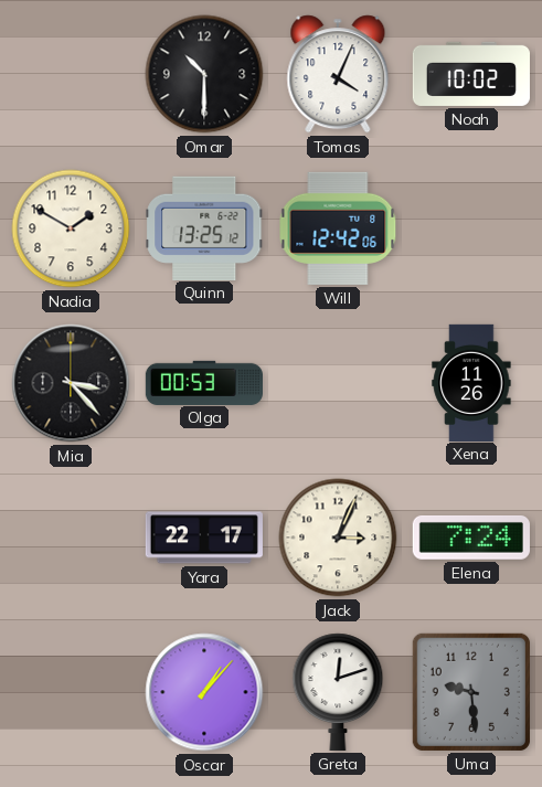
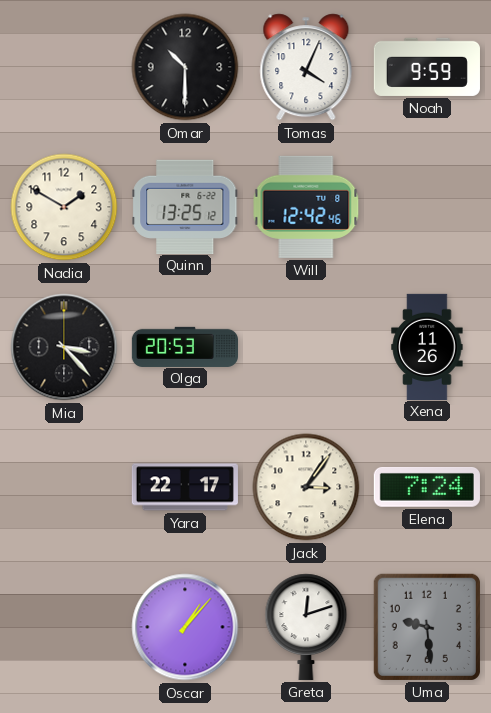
Noah: 10:02 -> 9:59
Will: 12:42:06 -> 12:42:46
Olga: 00:53 -> 20:53
Jack: 3:04 -> 3:06
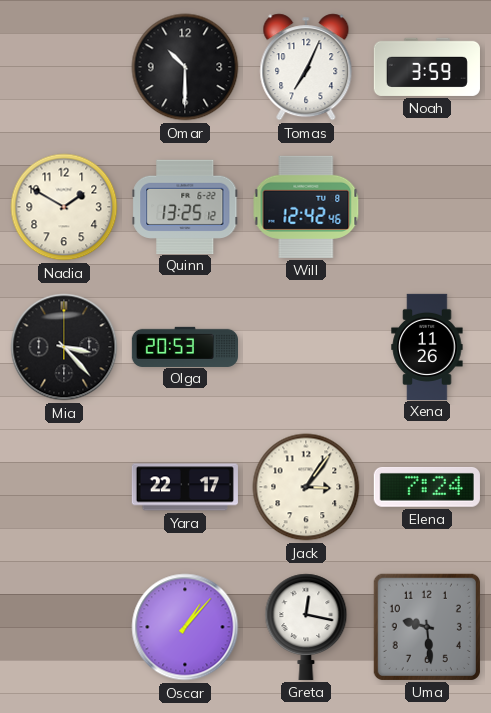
Tomas: 4:04 -> 7:04
Noah: 9:59 -> 3:59
Greta: 12:12 -> 12:17
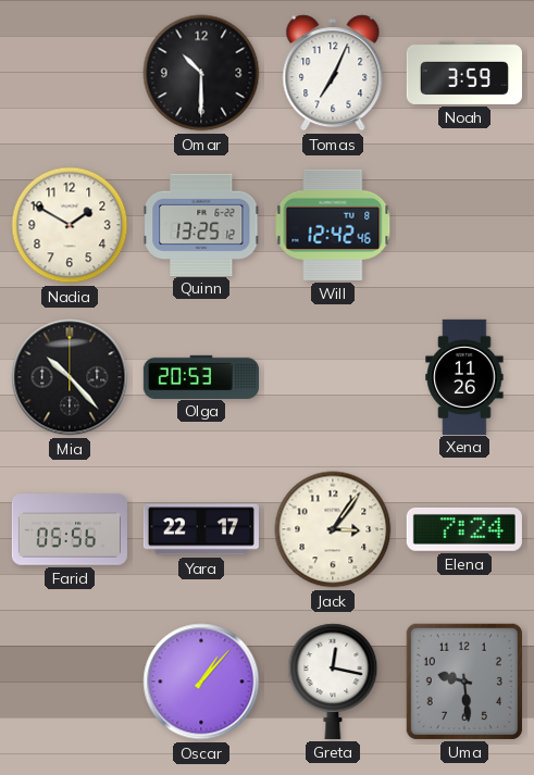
Mia: 3:23 -> 10:23
Farid: none -> 05:56
